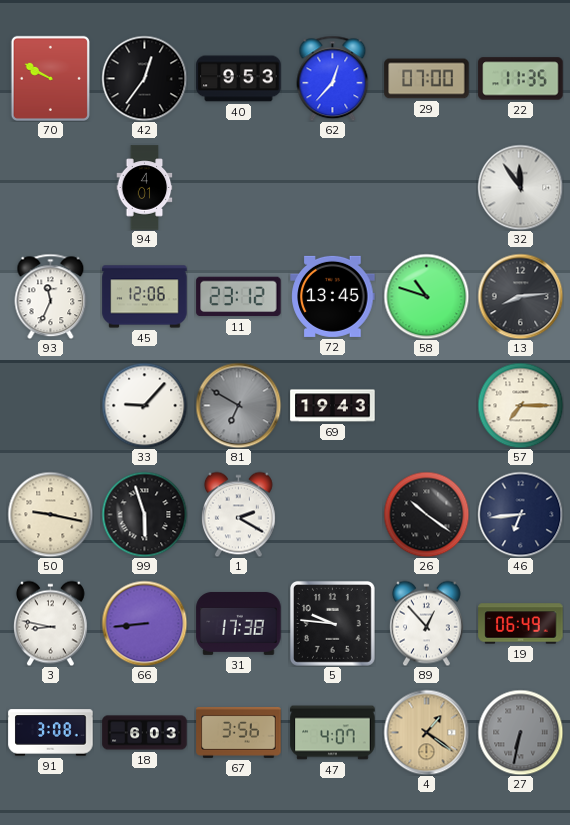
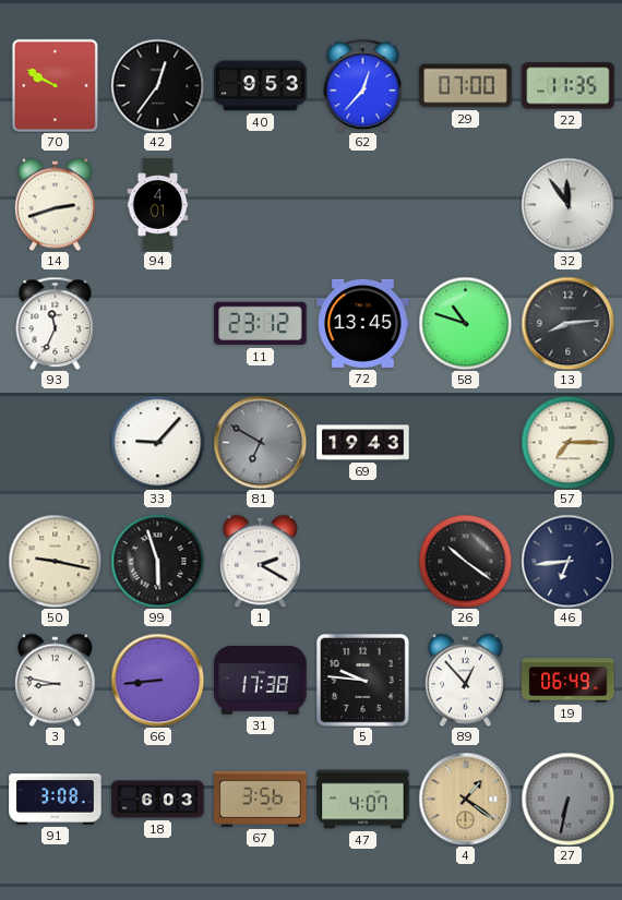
14: none -> 2:42
45: 12:06 -> none
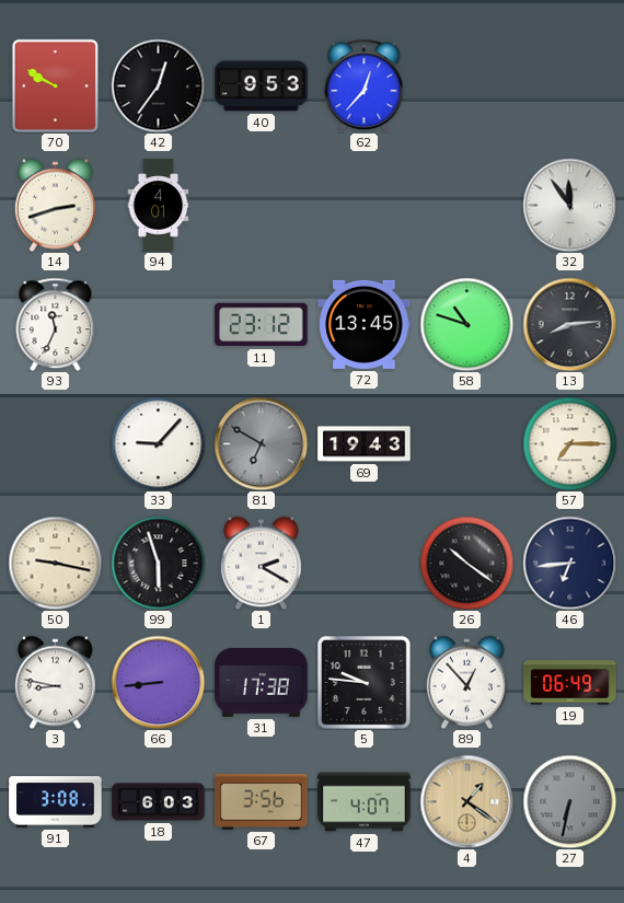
29: 07:00 -> none
22: 11:35 -> none
